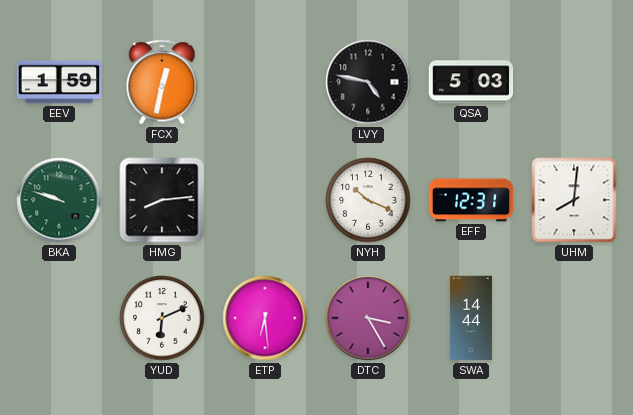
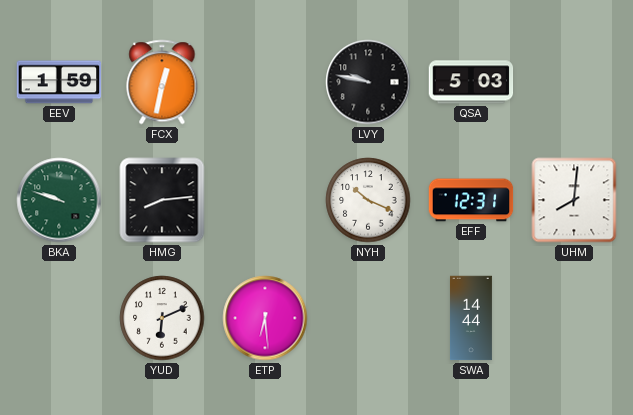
LVY: 4:47 -> 9:47
DTC: 3:25 -> none
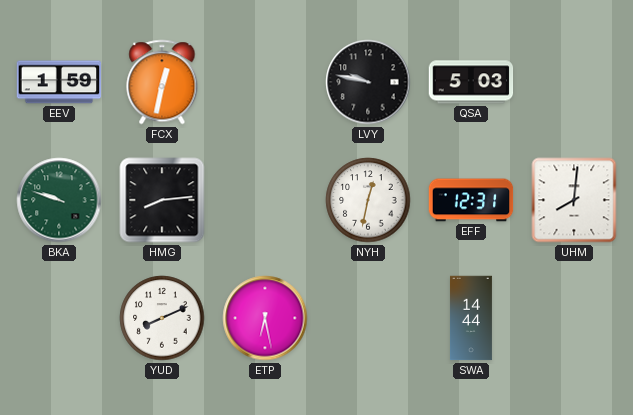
NYH: 10:19 -> 12:32
YUD: 6:11 -> 8:11
ETP: 6:29 -> 6:28
